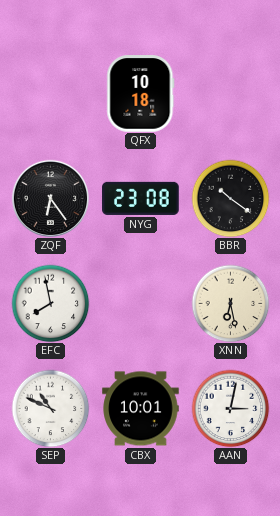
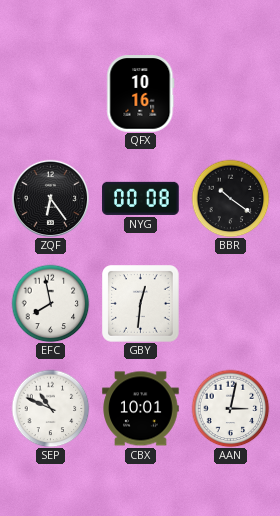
QFX: 10:18 -> 10:16
NYG: 23:08 -> 00:08
GBY: none -> 12:31
XNN: 6:28 -> none
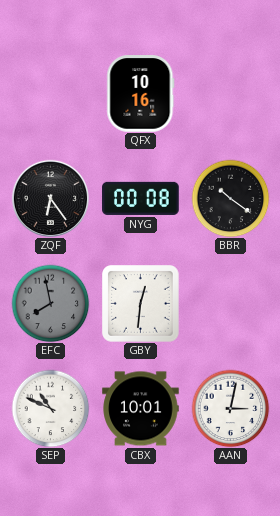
EFC dial: white -> grey
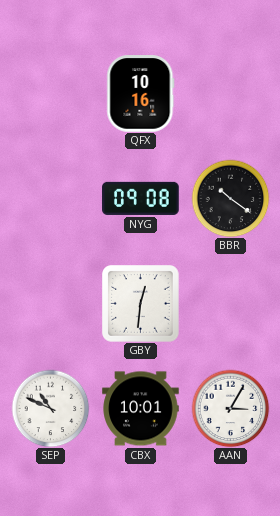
ZQF: 6:24 -> none
NYG: 00:08 -> 09:08
EFC: 7:58 -> none
AAN: 3:02 -> 3:05
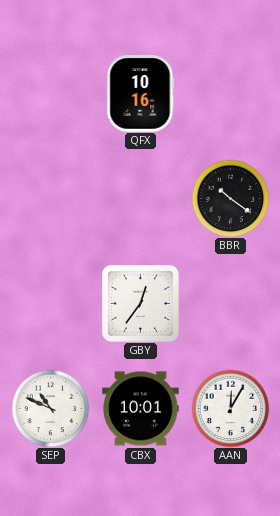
NYG: 09:08 -> none
GBY: 12:31 -> 12:36
AAN: 3:05 -> 12:05
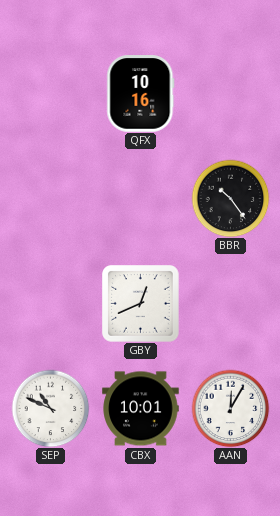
BBR: 10:21 -> 10:24
GBY: 12:36 -> 12:41
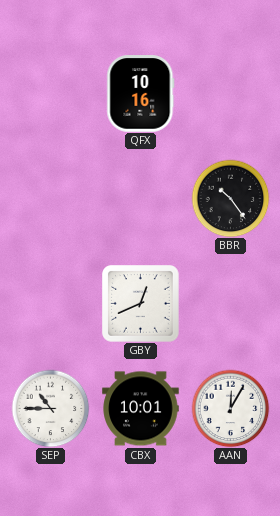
SEP: 10:49 -> 10:45
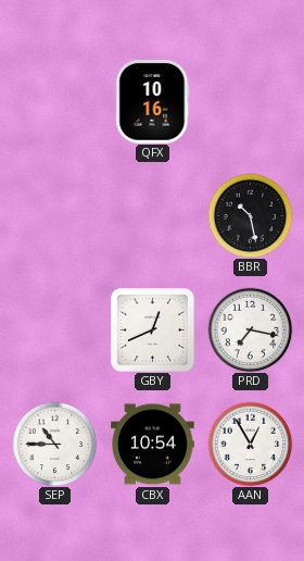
BBR: 10:24 -> 10:28
PRD: none -> 7:17
CBX: 10:01 -> 10:54
AAN: 12:05 -> 12:55
